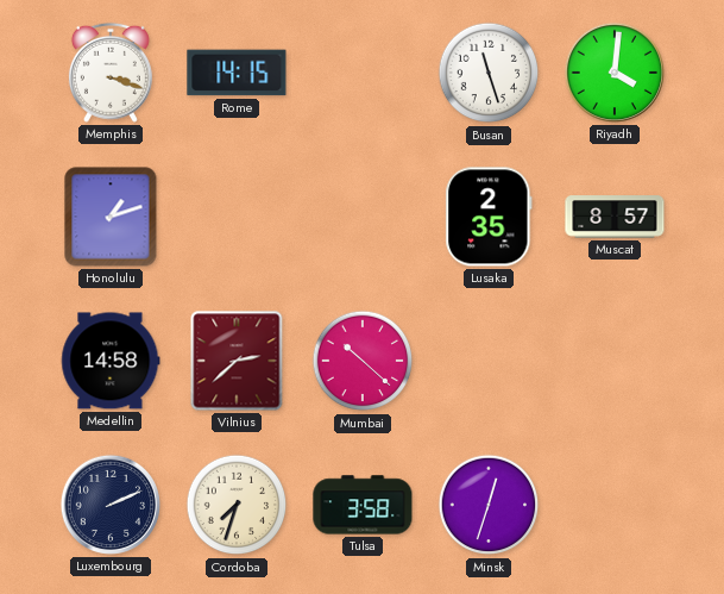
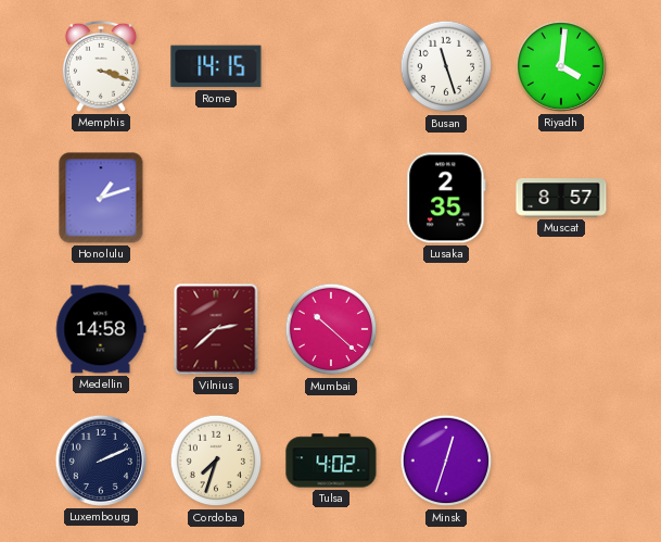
Tulsa: 3:58 -> 4:02
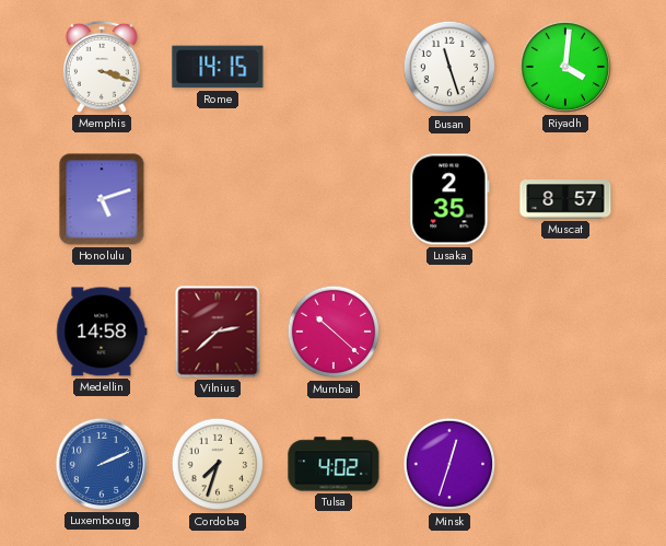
Honolulu: 1:12 -> 5:12
Luxembourg dial: navy -> blue
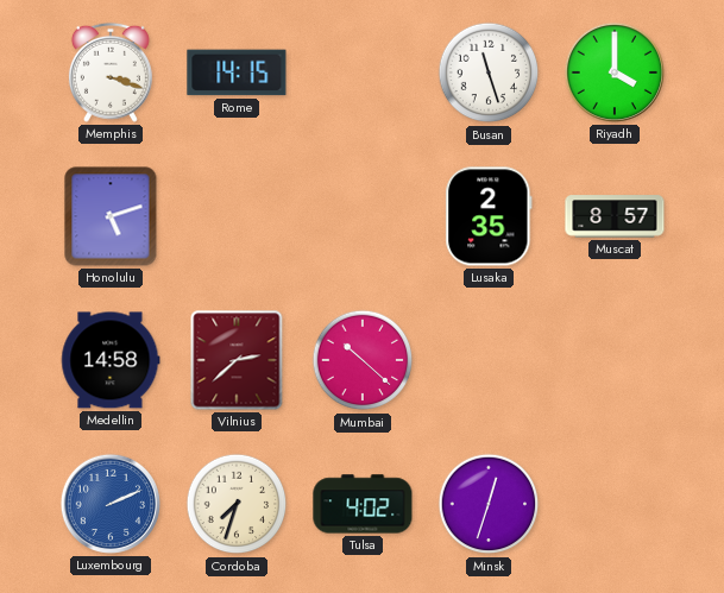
Riyadh: 4:01 -> 4:00
